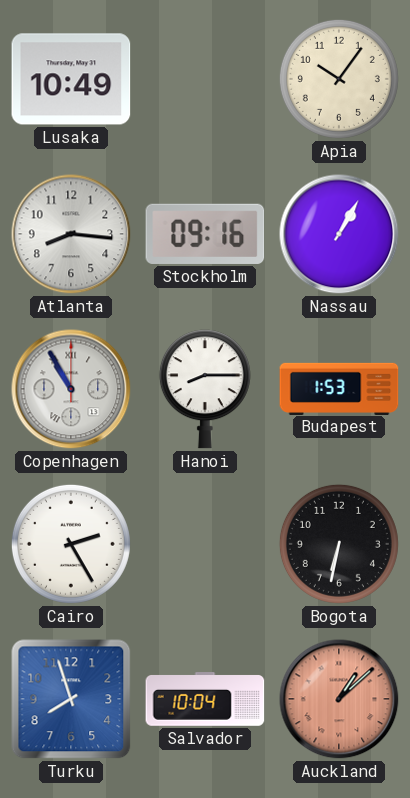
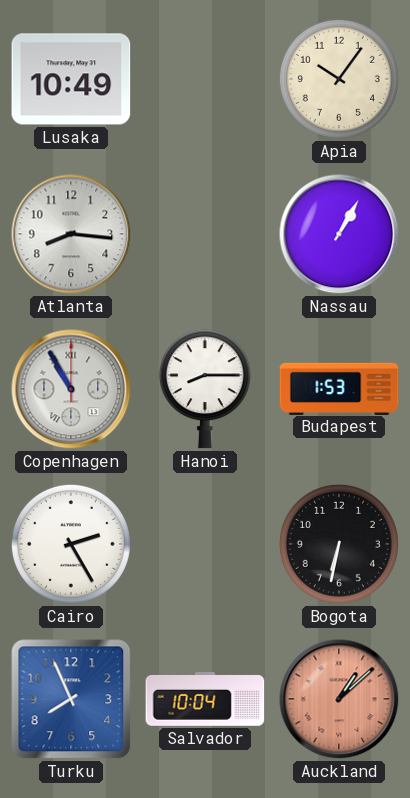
Stockholm: 09:16 -> none
Turku: 7:57 -> 7:56
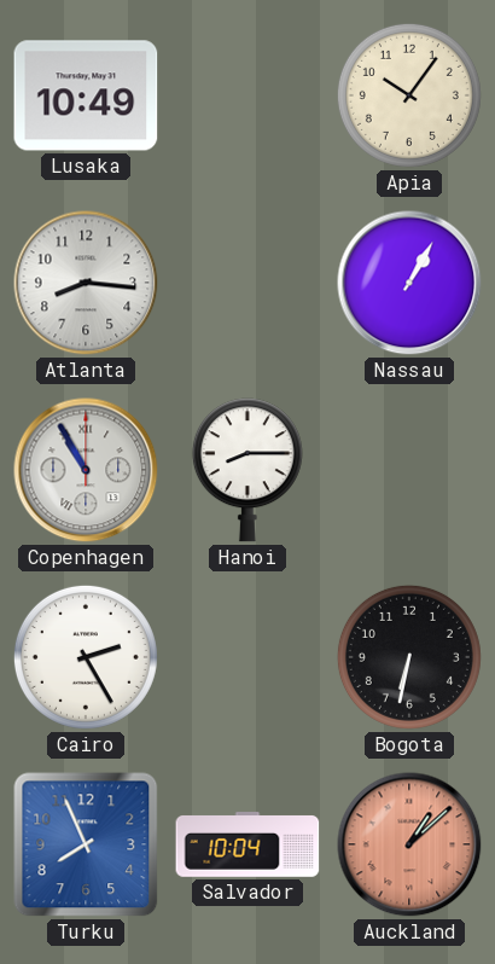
Budapest: 1:53 -> none
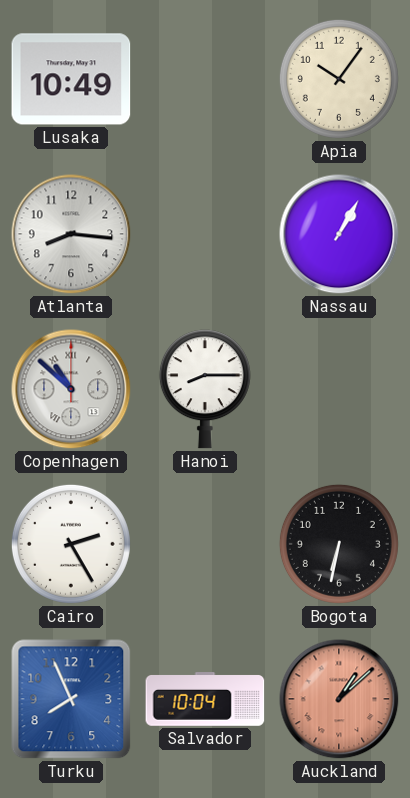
Copenhagen: 10:55 -> 10:52
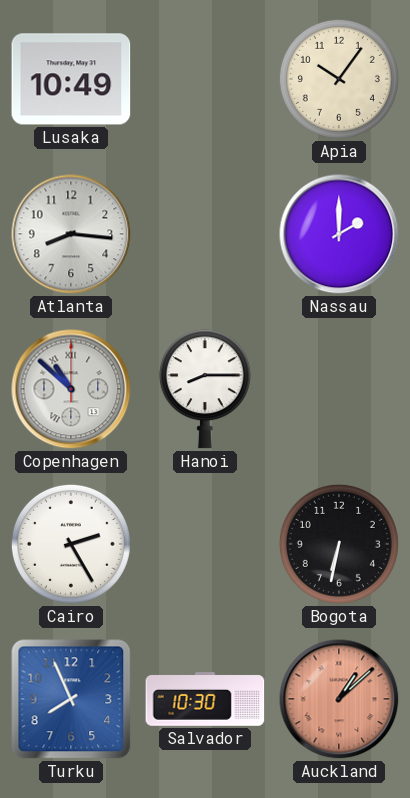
Nassau: 1:05 -> 2:00
Salvador: 10:04 -> 10:30
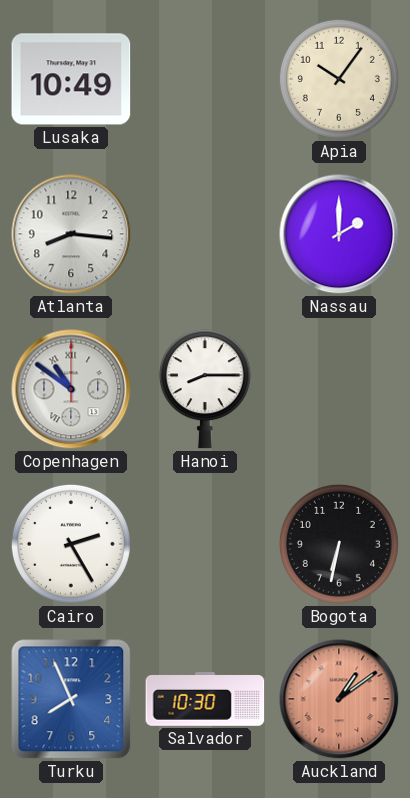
Copenhagen: 10:52 -> 10:51
Auckland: 1:08 -> 1:09
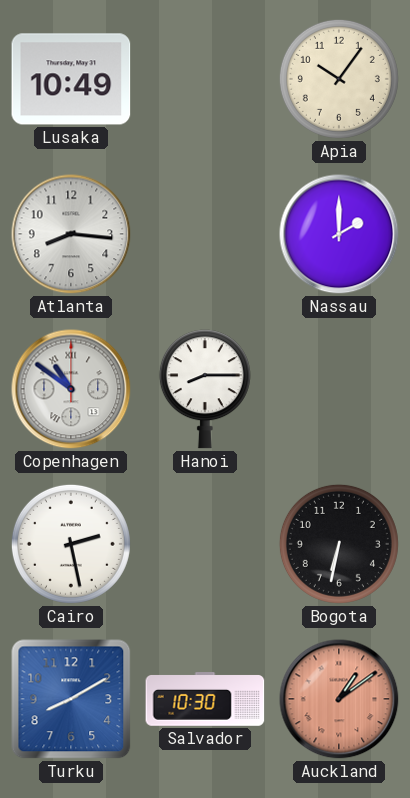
Cairo: 2:25 -> 2:28
Turku: 7:56 -> 8:10
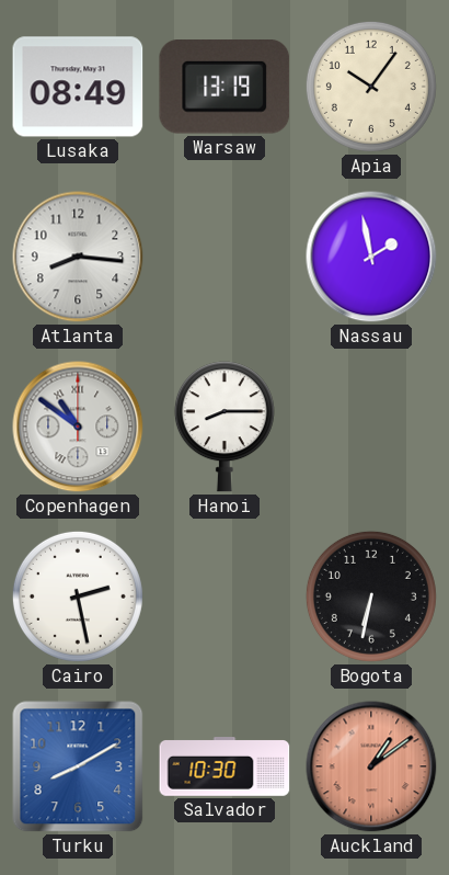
Lusaka: 10:49 -> 08:49
Warsaw: none -> 13:19
Nassau: 2:00 -> 1:58
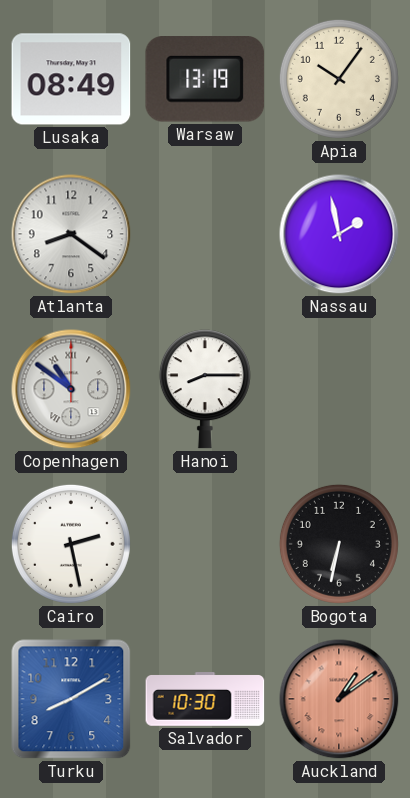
Atlanta: 8:16 -> 8:21
